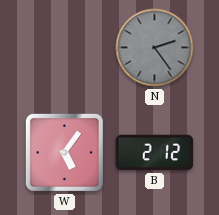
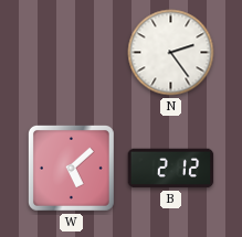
N dial: grey -> white
W: 5:06 -> 5:08
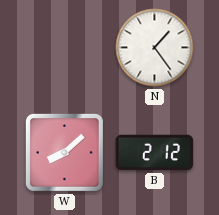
N: 2:24 -> 1:24
W: 5:08 -> 8:08
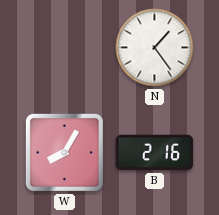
W: 8:08 -> 8:05
B: 2:12 -> 2:16
